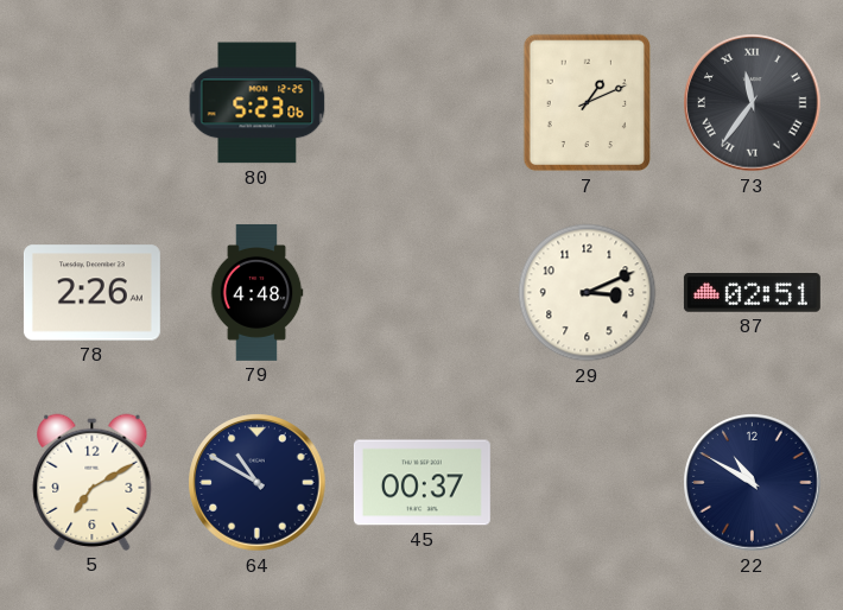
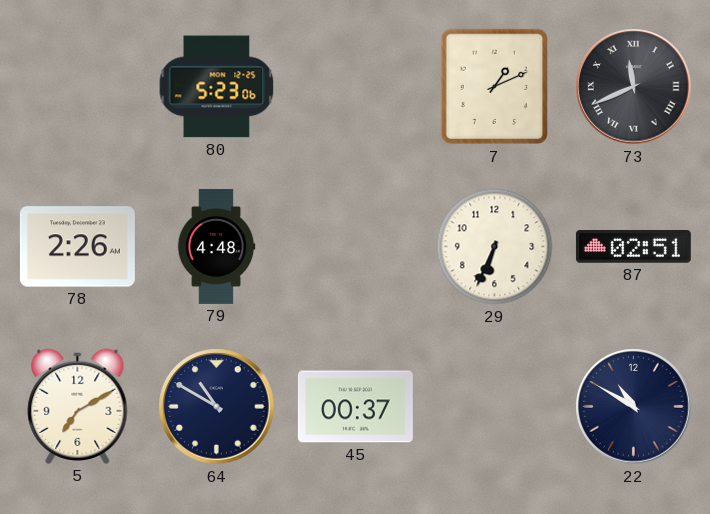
73: 11:36 -> 11:41
29: 3:11 -> 6:34
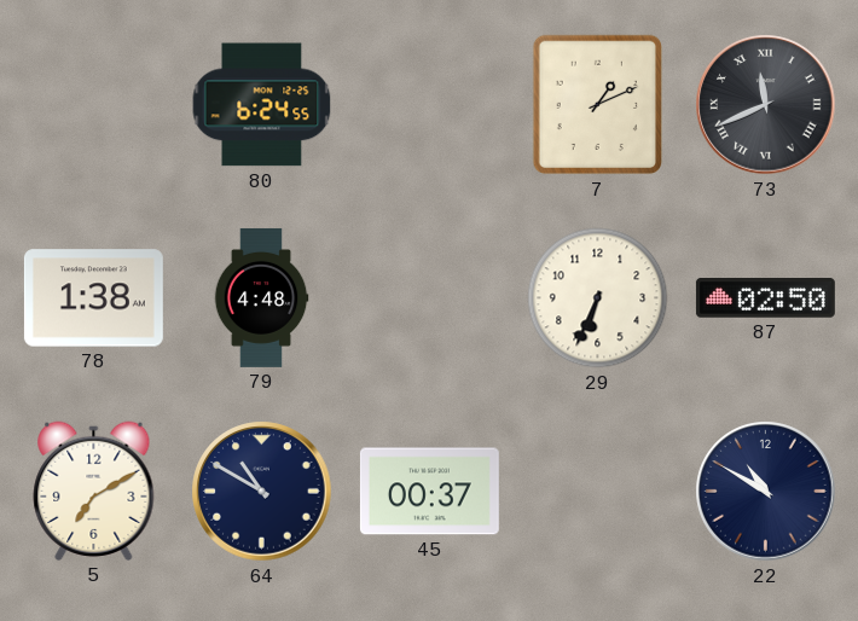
80: 5:23 -> 6:24
78: 2:26 -> 1:38
87: 02:51 -> 02:50
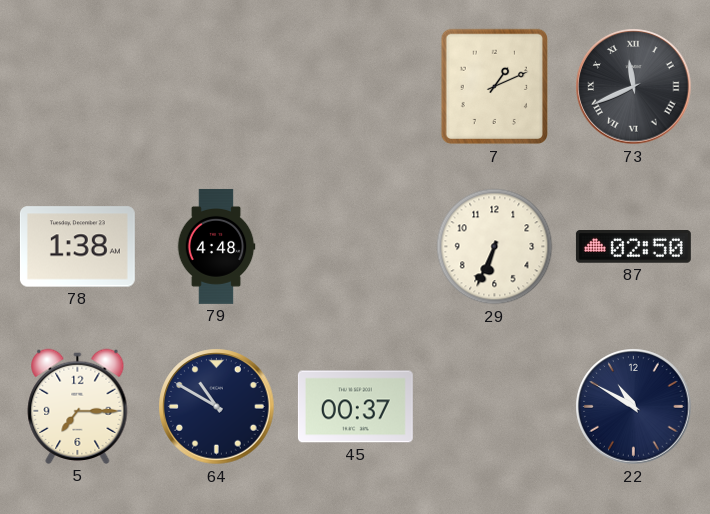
80: 6:24 -> none
5: 7:10 -> 7:15
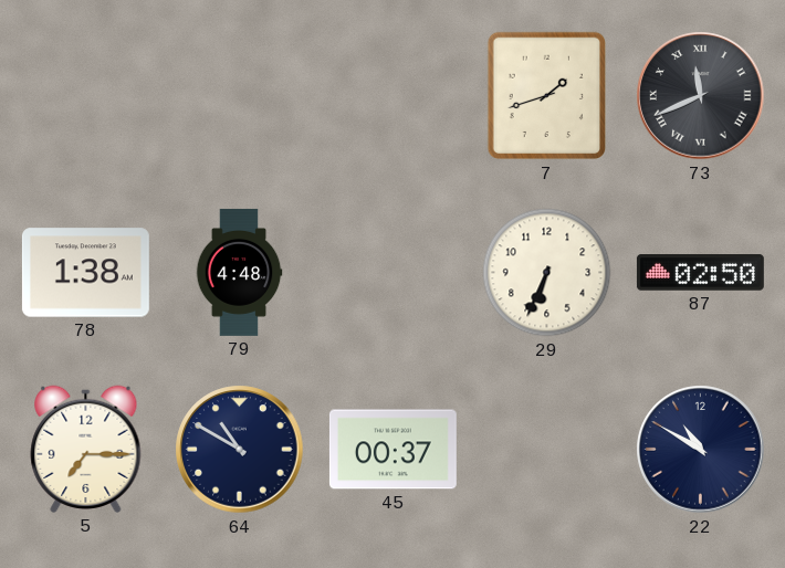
7: 1:11 -> 1:42
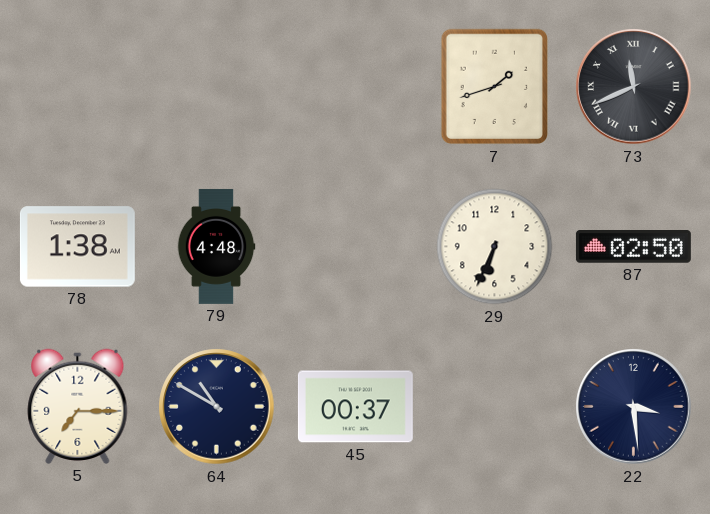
22: 10:50 -> 3:29
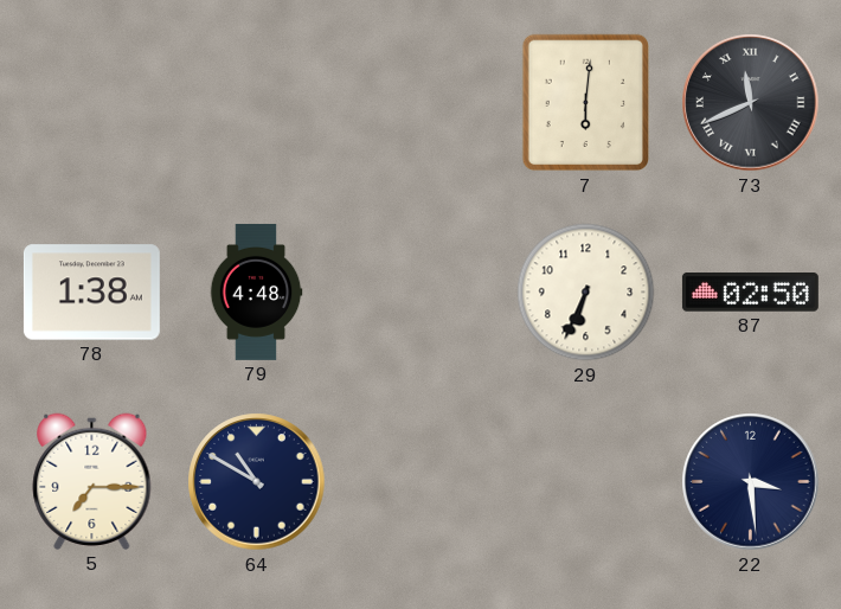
7: 1:42 -> 6:01
45: 00:37 -> none
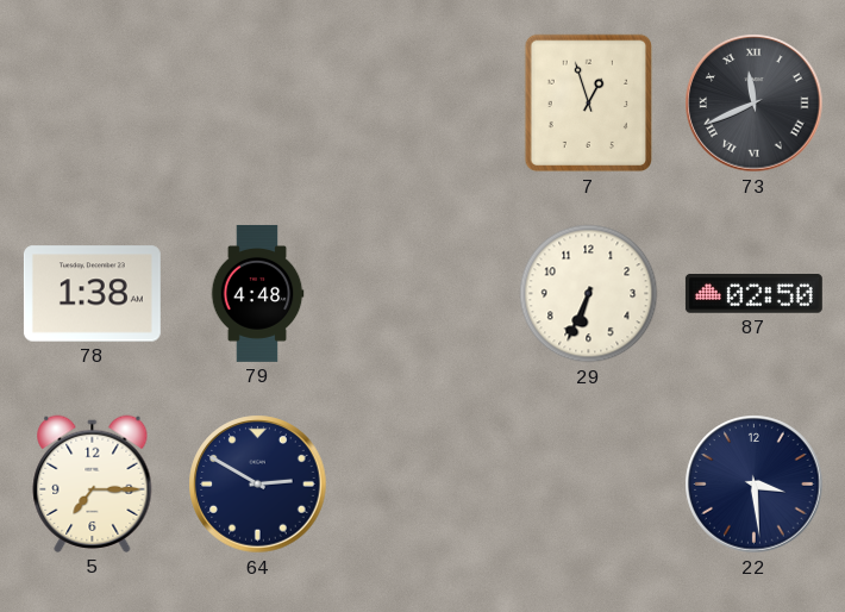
7: 6:01 -> 12:57
64: 10:50 -> 2:50
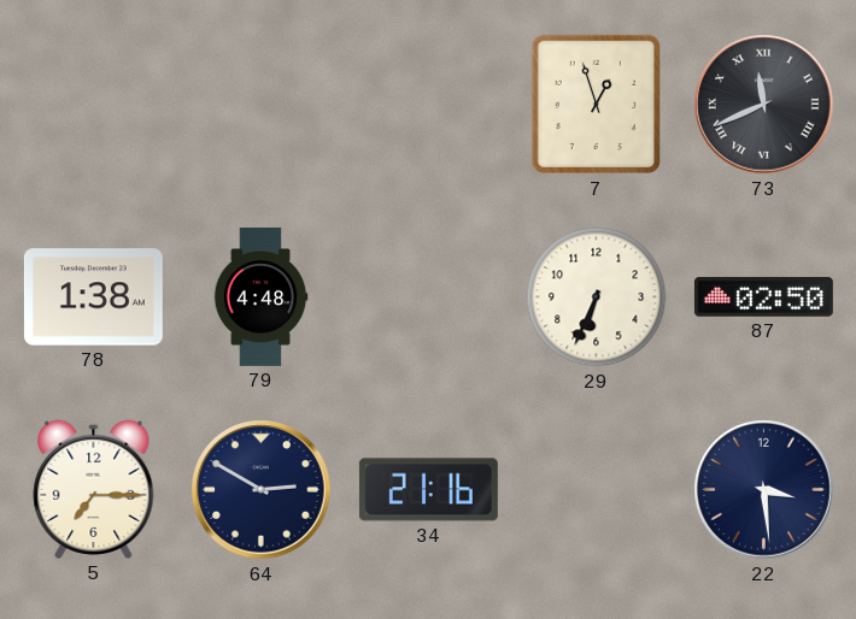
34: none -> 21:16
